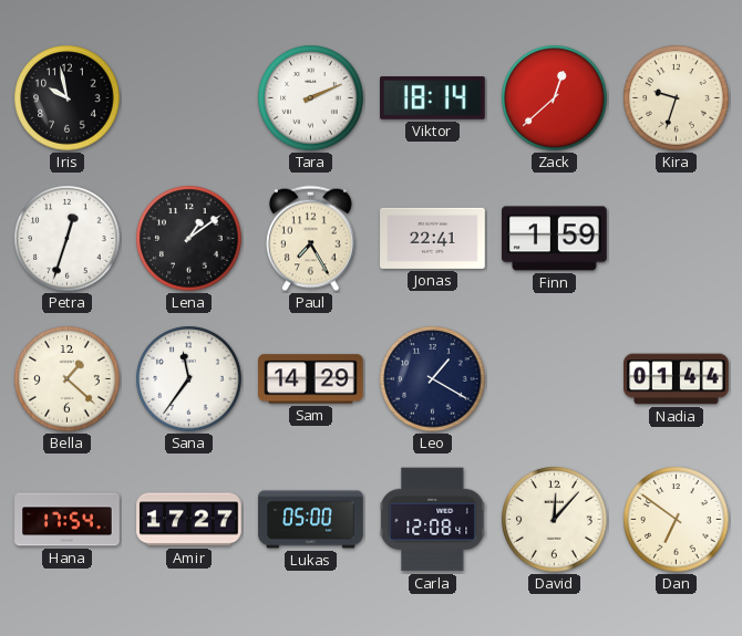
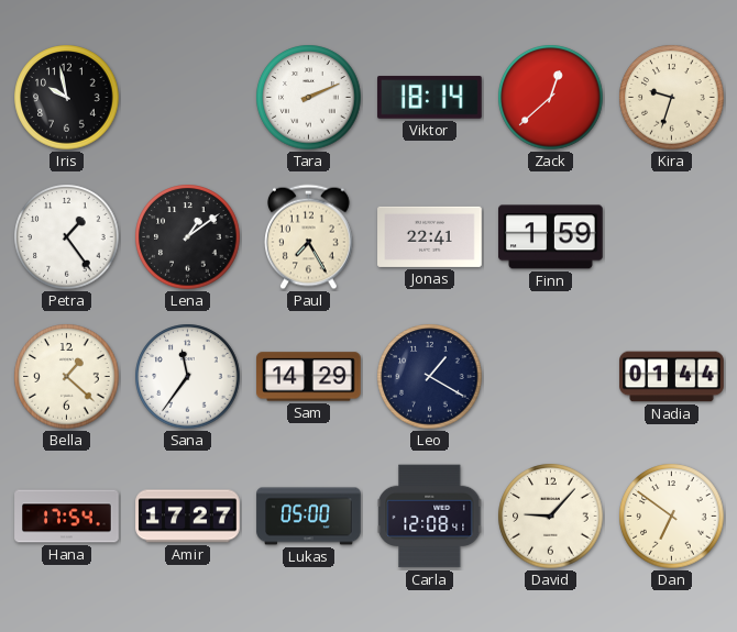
Petra: 12:33 -> 1:24
David: 12:07 -> 9:07
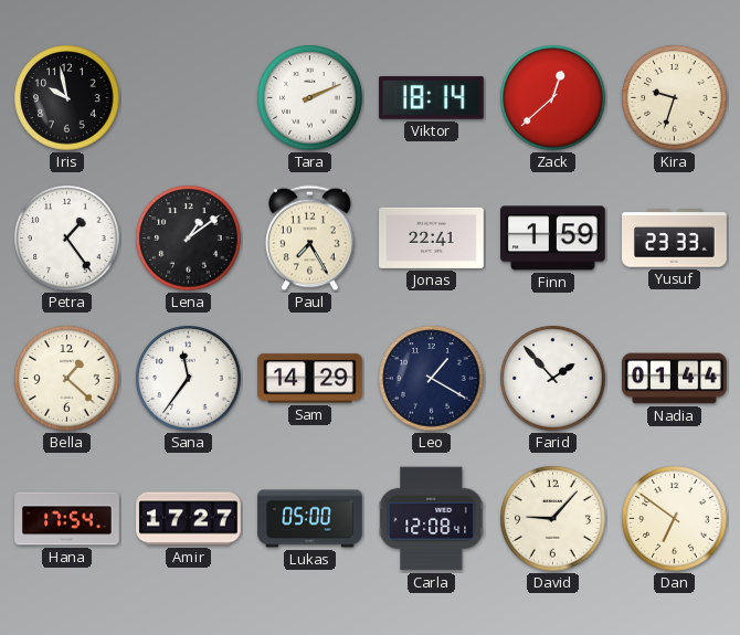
Yusuf: none -> 23:33
Farid: none -> 1:53
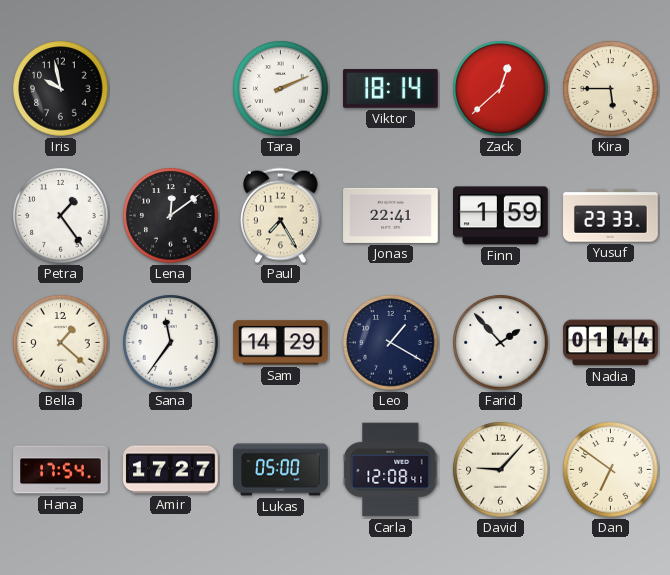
Kira: 9:33 -> 5:45
Lena: 1:09 -> 12:09
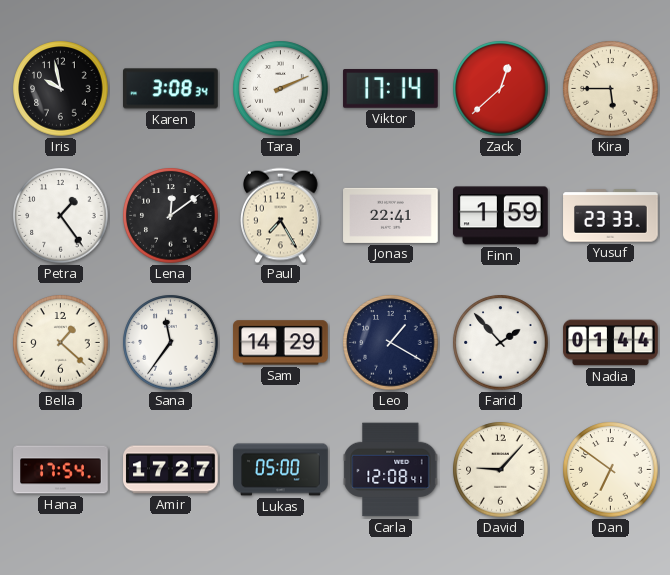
Karen: none -> 3:08
Viktor: 18:14 -> 17:14
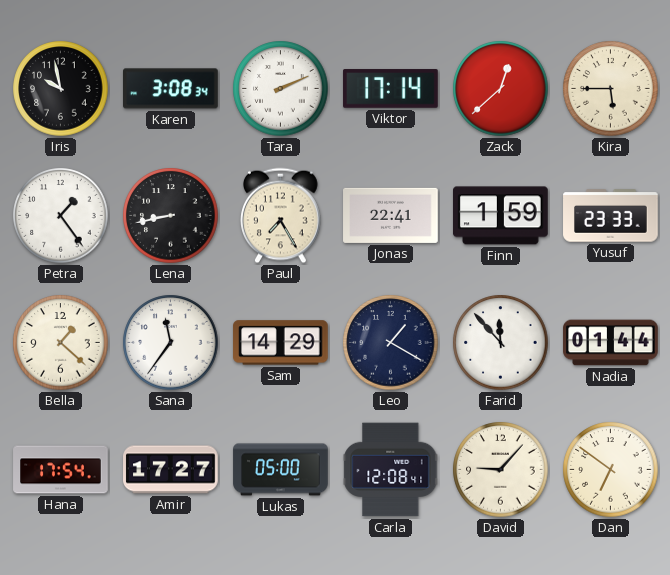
Lena: 12:09 -> 8:43
Farid: 1:53 -> 11:53
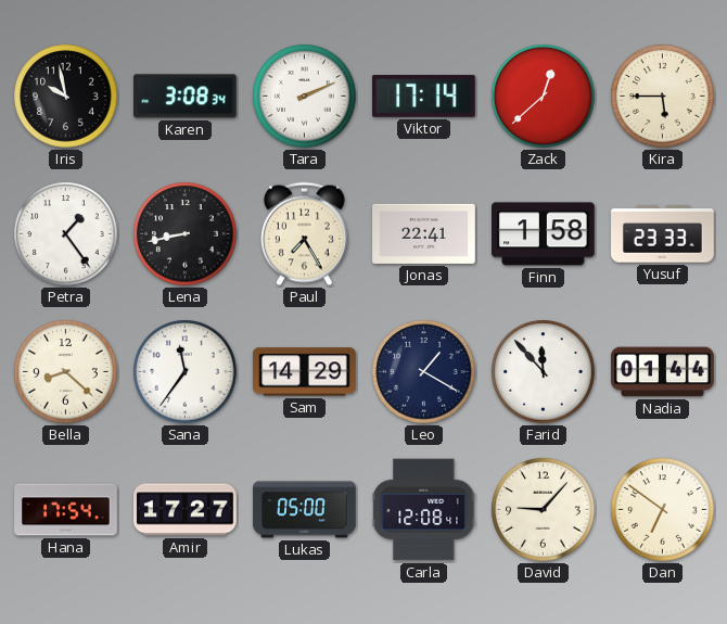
Finn: 1:59 -> 1:58
Bella: 1:22 -> 8:22
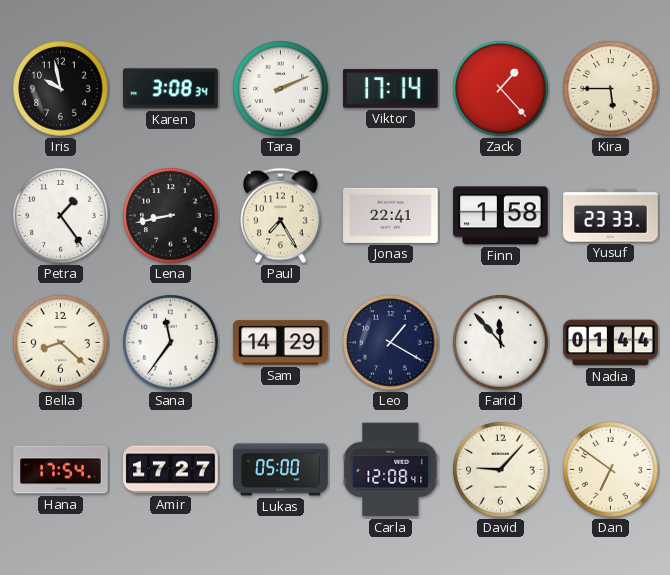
Zack: 12:38 -> 1:23
